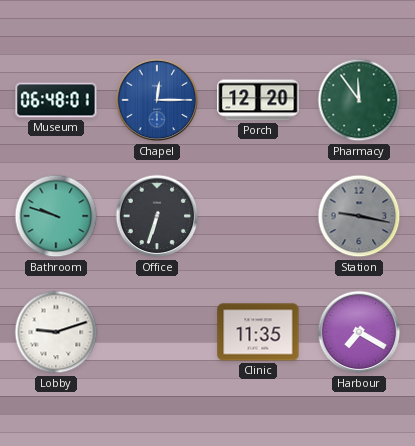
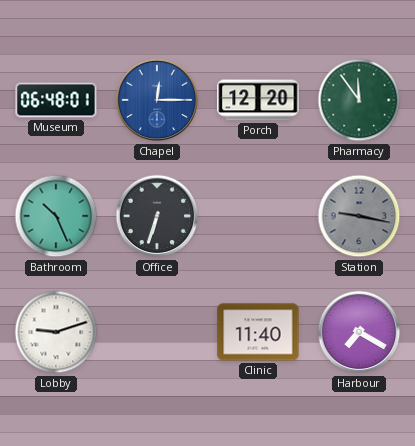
Bathroom: 9:48 -> 10:26
Clinic: 11:35 -> 11:40
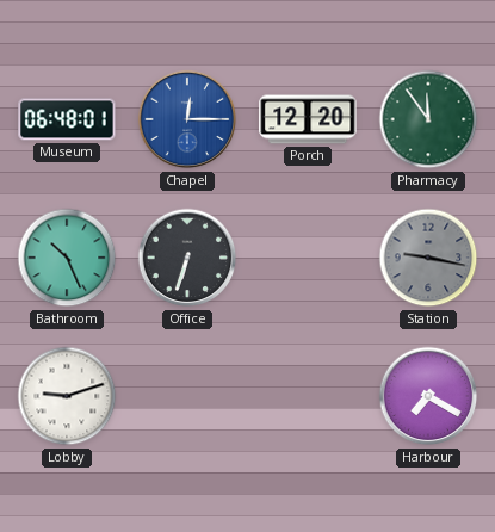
Clinic: 11:40 -> none
